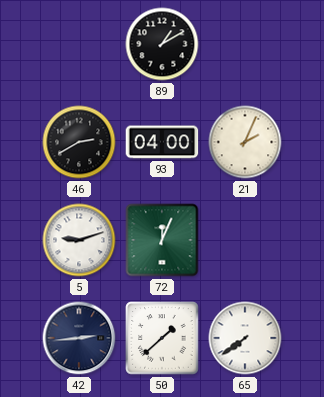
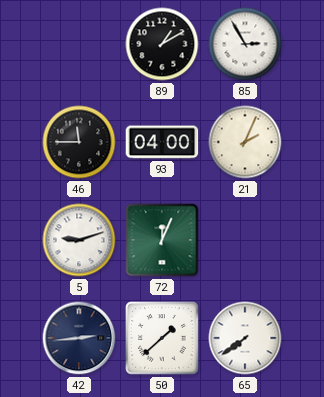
85: none -> 2:55
46: 2:40 -> 11:45
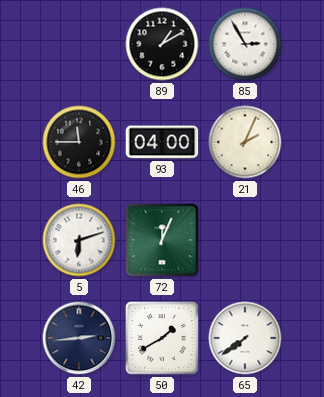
5: 9:12 -> 6:12
50: 1:38 -> 1:40
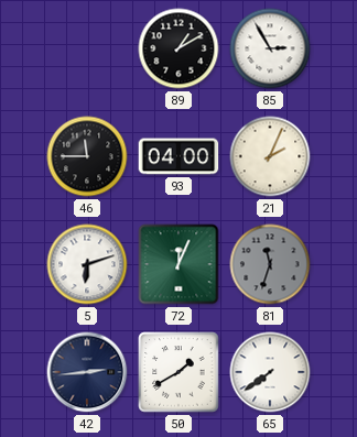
81: none -> 11:33
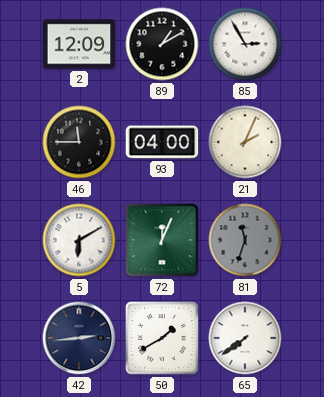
2: none -> 12:09
5: 6:12 -> 6:10
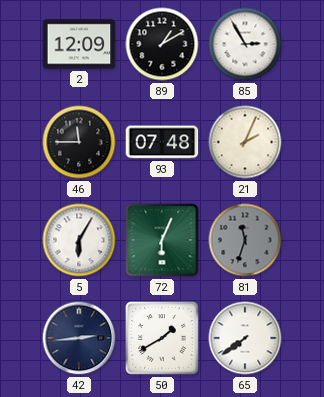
93: 04:00 -> 07:48
5: 6:10 -> 6:05
72: 12:04 -> 6:04
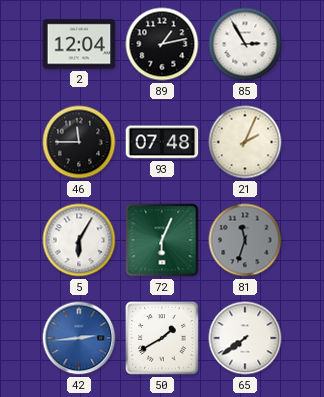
2: 12:09 -> 12:04
89: 1:10 -> 1:13
42 dial: navy -> blue
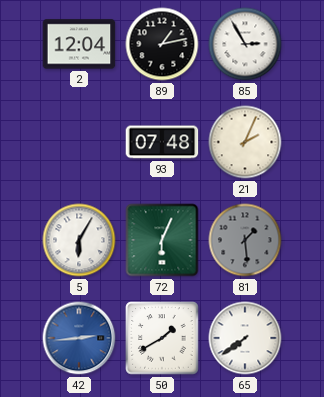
46: 11:45 -> none
81: 11:33 -> 1:29
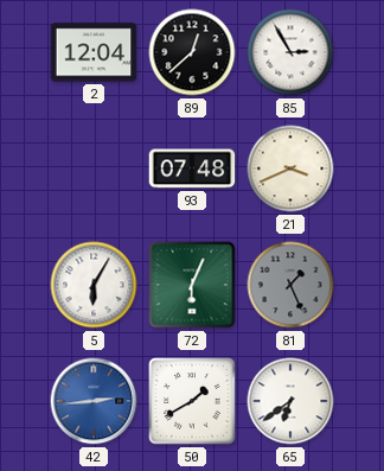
89: 1:13 -> 12:38
21: 2:04 -> 3:41
81: 1:29 -> 1:26
65: 7:39 -> 6:39
